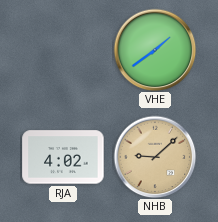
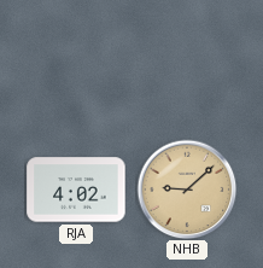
VHE: 1:39 -> none
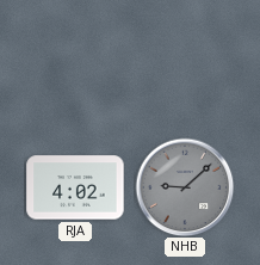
NHB dial: champagne -> grey
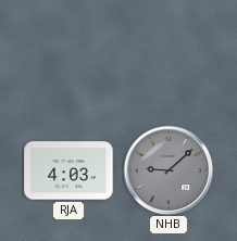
RJA: 4:02 -> 4:03
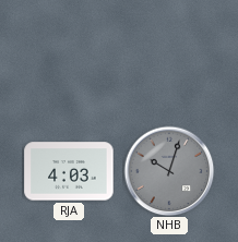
NHB: 9:08 -> 10:03
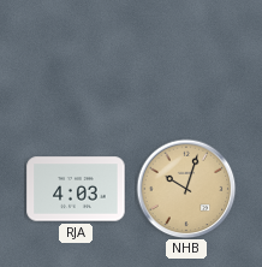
NHB dial: grey -> champagne
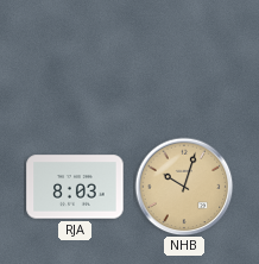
RJA: 4:03 -> 8:03
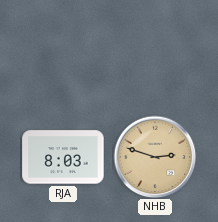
NHB: 10:03 -> 2:48
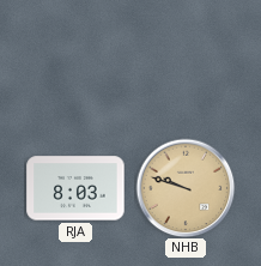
NHB: 2:48 -> 9:48
